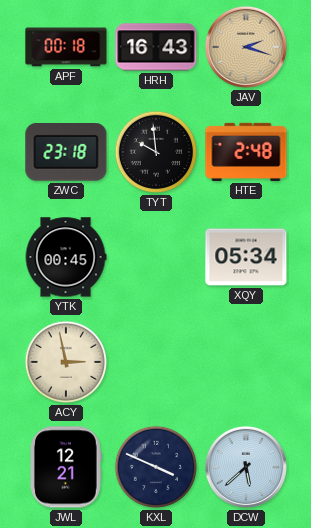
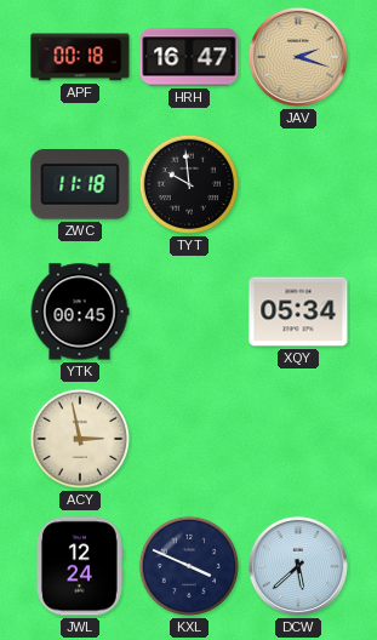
HRH: 16:43 -> 16:47
ZWC: 23:18 -> 11:18
HTE: 2:48 -> none
JWL: 12:21 -> 12:24
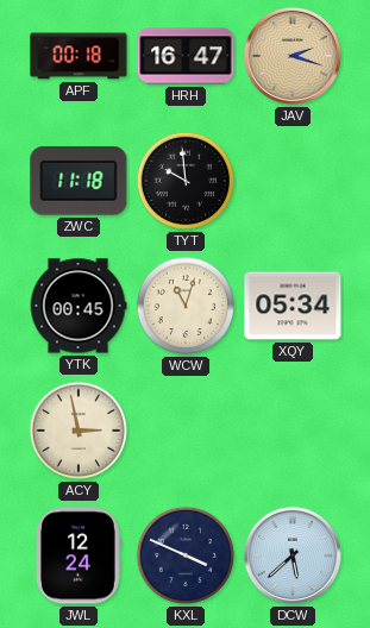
WCW: none -> 11:03
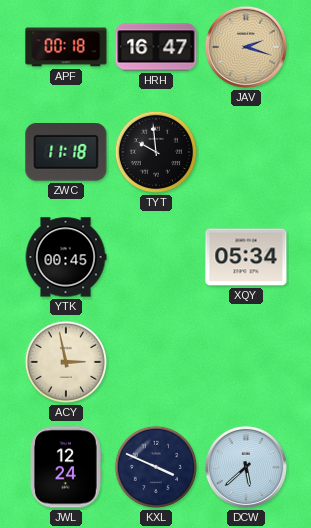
WCW: 11:03 -> none
